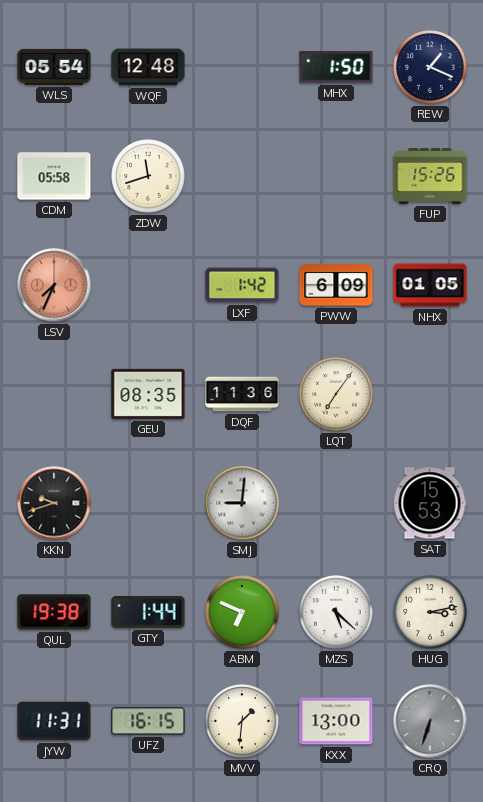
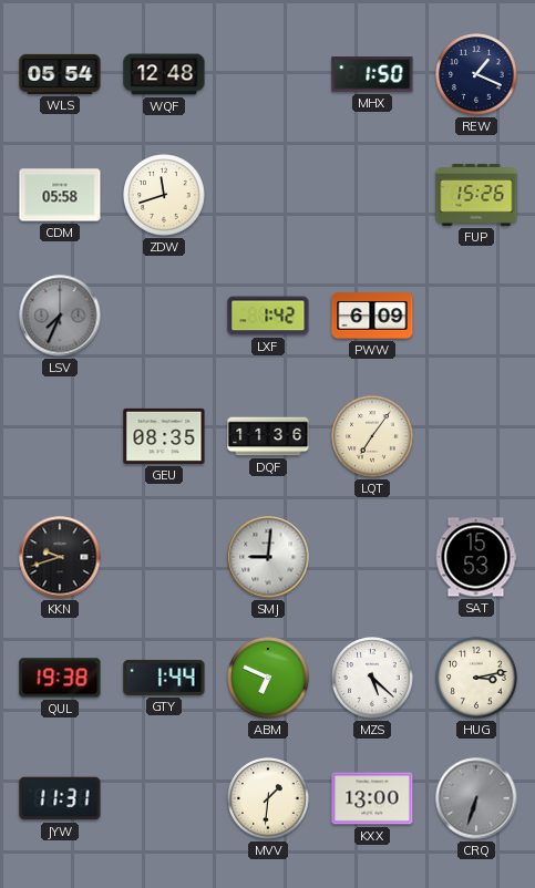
LSV dial: salmon -> grey
NHX: 01:05 -> none
UFZ: 16:15 -> none
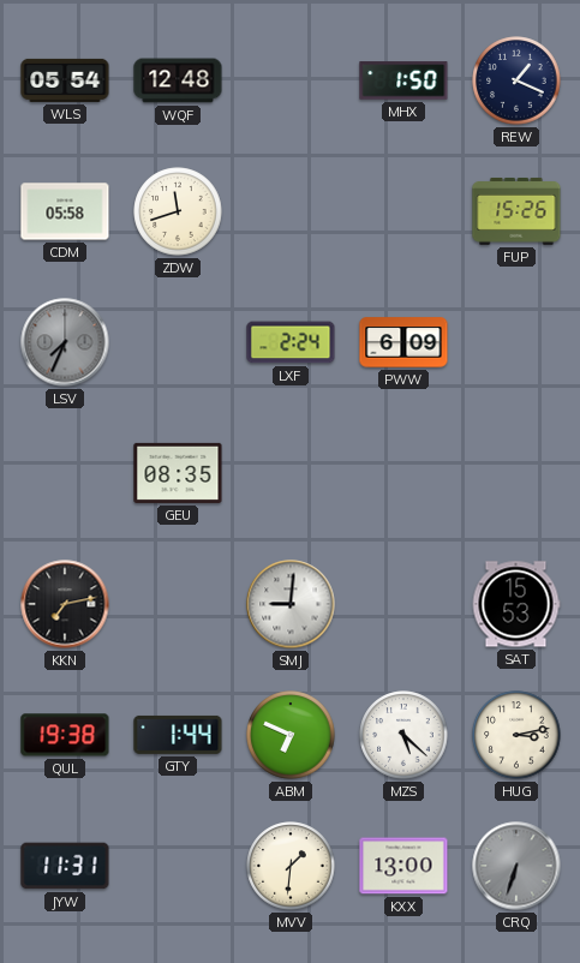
LXF: 1:42 -> 2:24
DQF: 11:36 -> none
LQT: 7:06 -> none
KKN: 9:42 -> 7:13
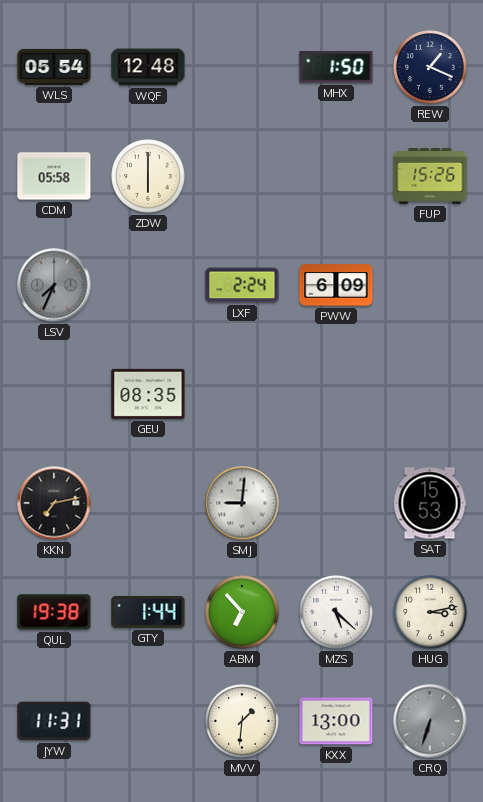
ZDW: 11:42 -> 6:00
ABM: 6:49 -> 6:53
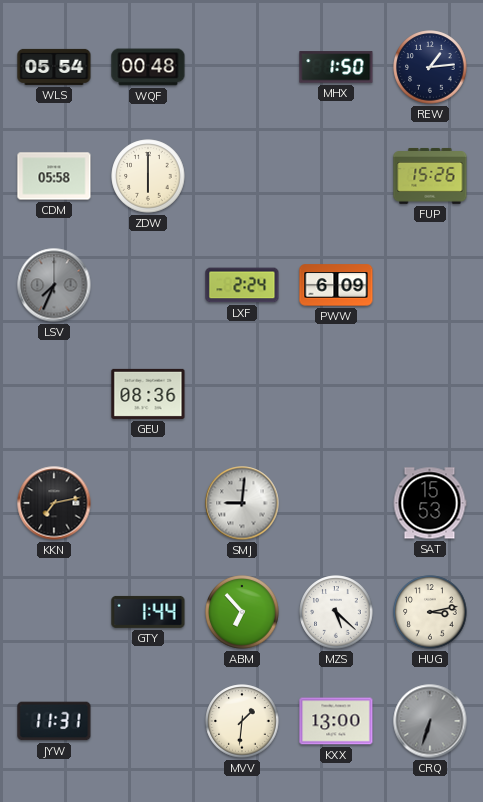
WQF: 12:48 -> 00:48
REW: 1:19 -> 1:14
GEU: 08:35 -> 08:36
QUL: 19:38 -> none
